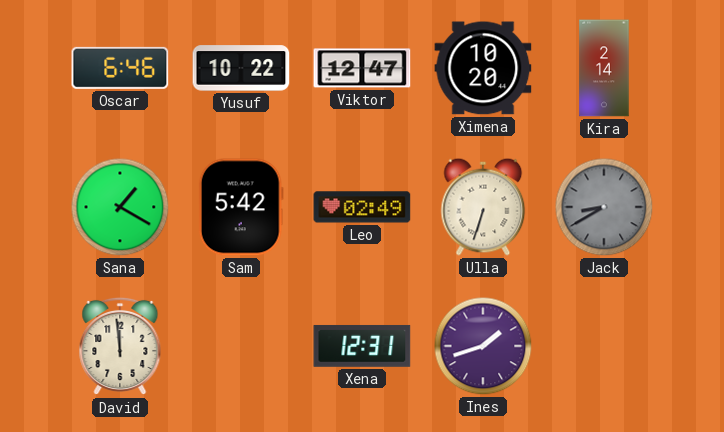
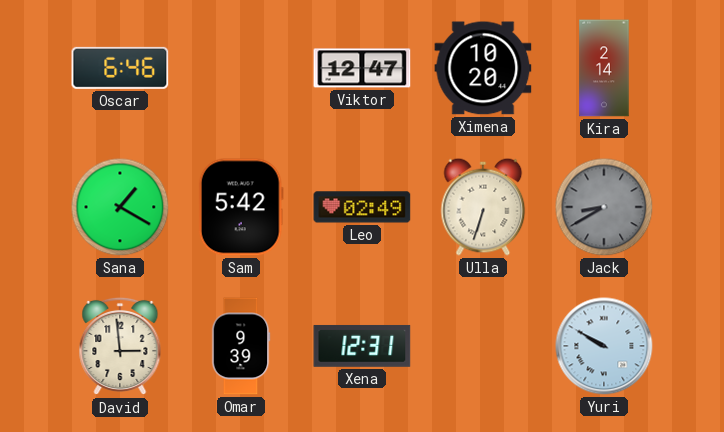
Yusuf: 10:22 -> none
David: 11:59 -> 2:59
Omar: none -> 9:39
Ines: 1:42 -> none
Yuri: none -> 9:50
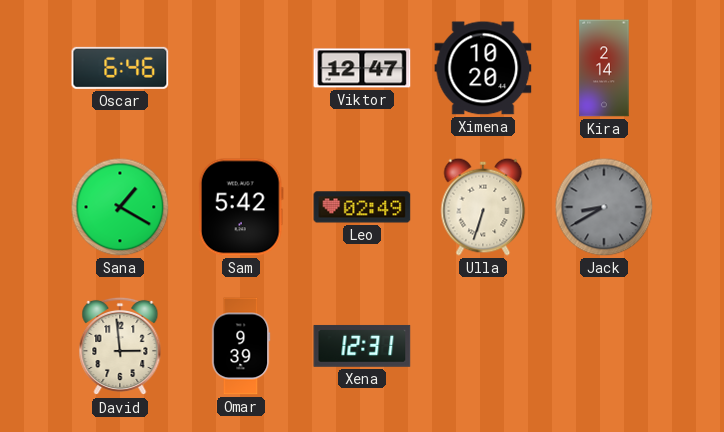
Yuri: 9:50 -> none
